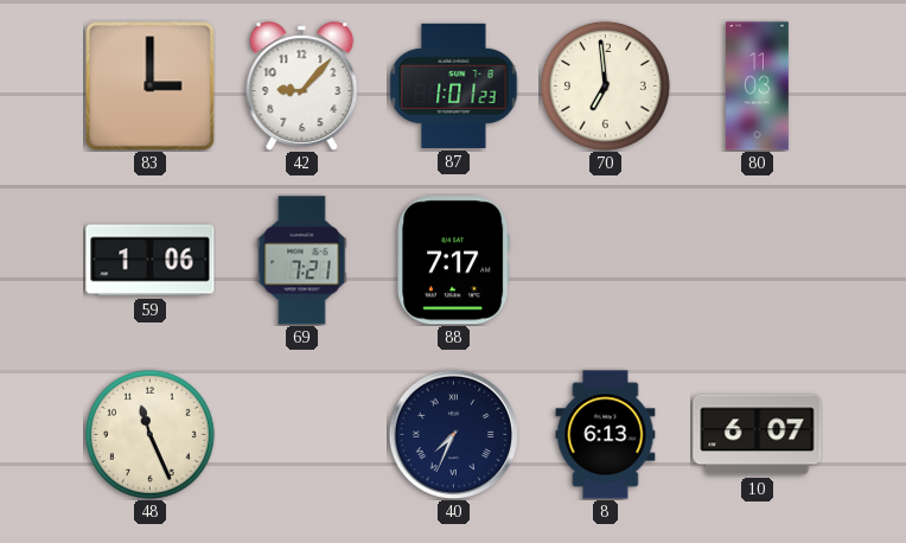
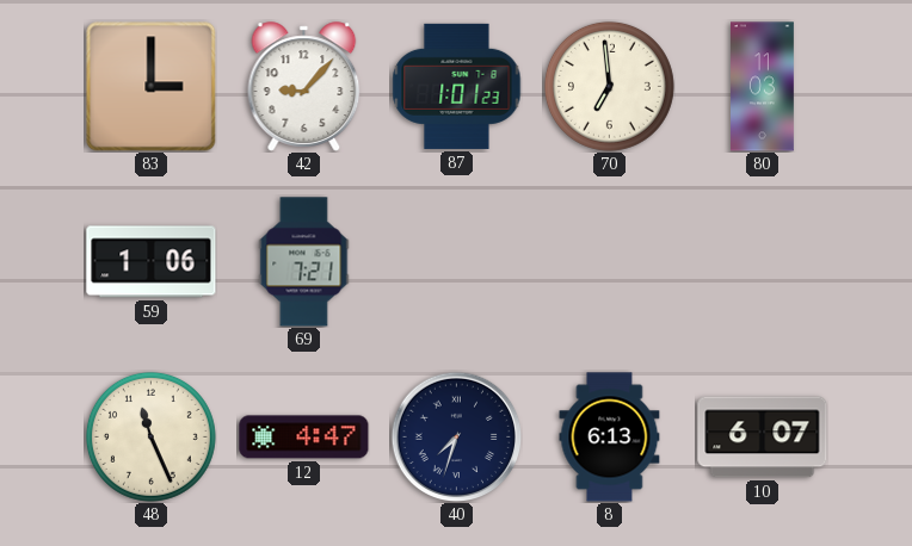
88: 7:17 -> none
12: none -> 4:47
40: 7:34 -> 7:33
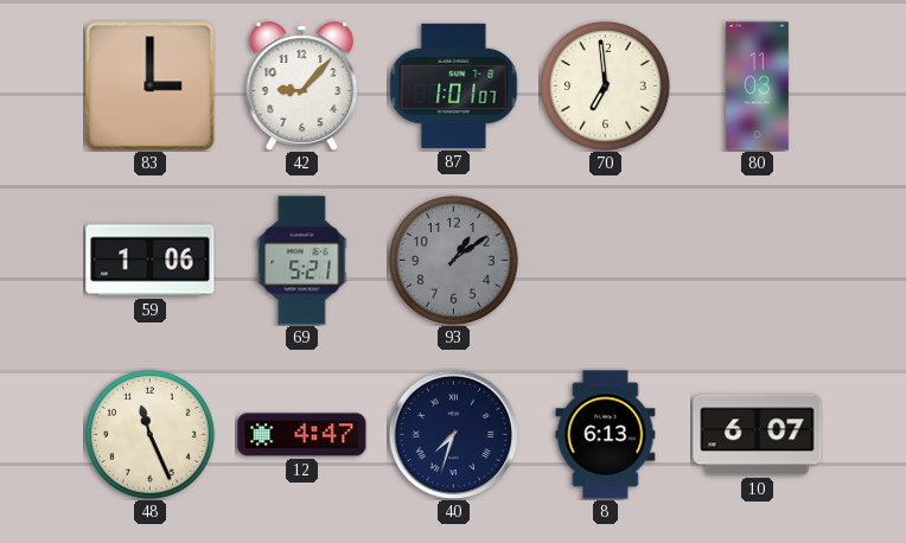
87: 1:01:23 -> 1:01:07
69: 7:21 -> 5:21
93: none -> 1:09
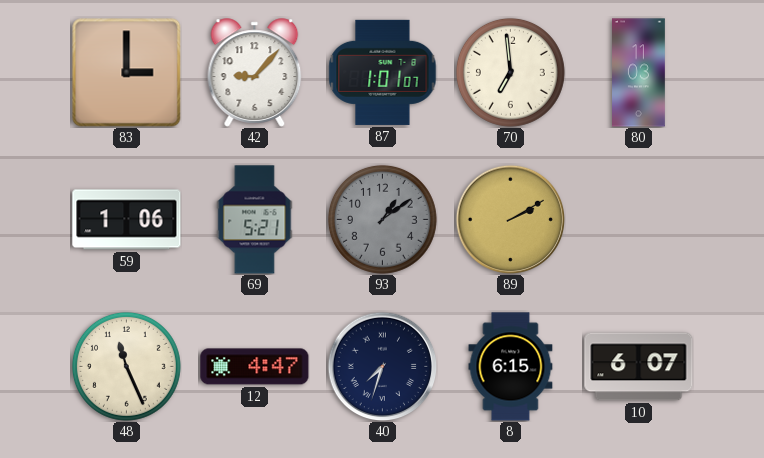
89: none -> 2:10
8: 6:13 -> 6:15
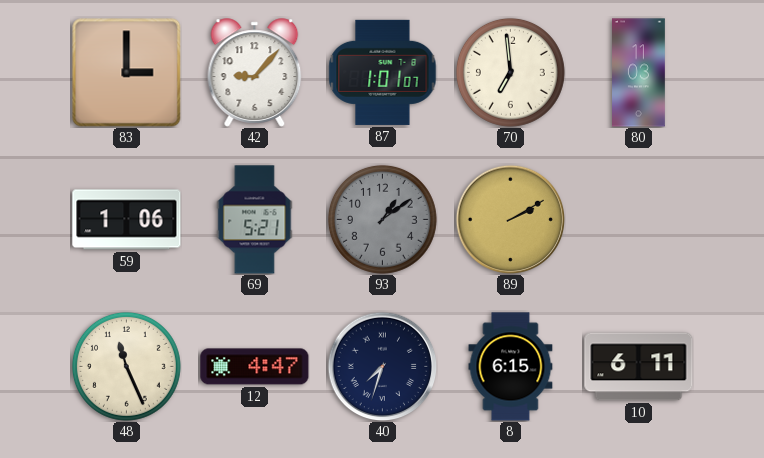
10: 6:07 -> 6:11
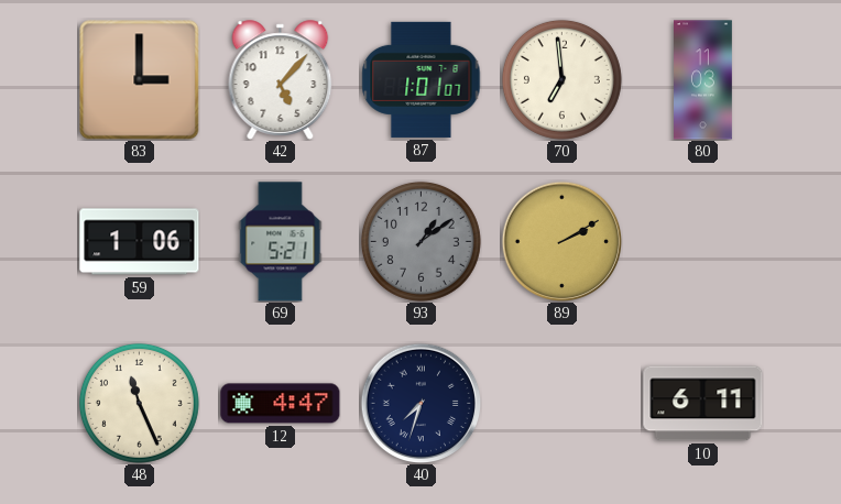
42: 9:07 -> 5:07
8: 6:15 -> none
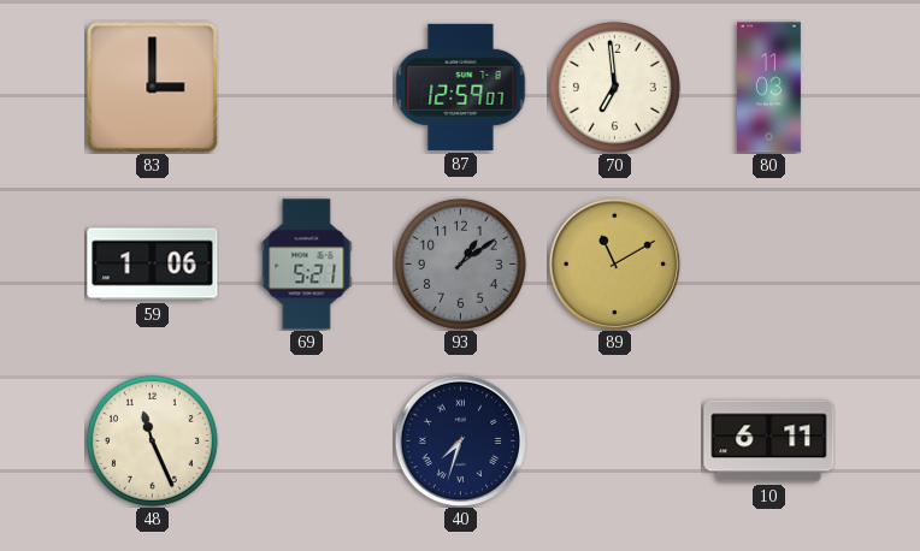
42: 5:07 -> none
87: 1:01 -> 12:59
89: 2:10 -> 11:10
12: 4:47 -> none
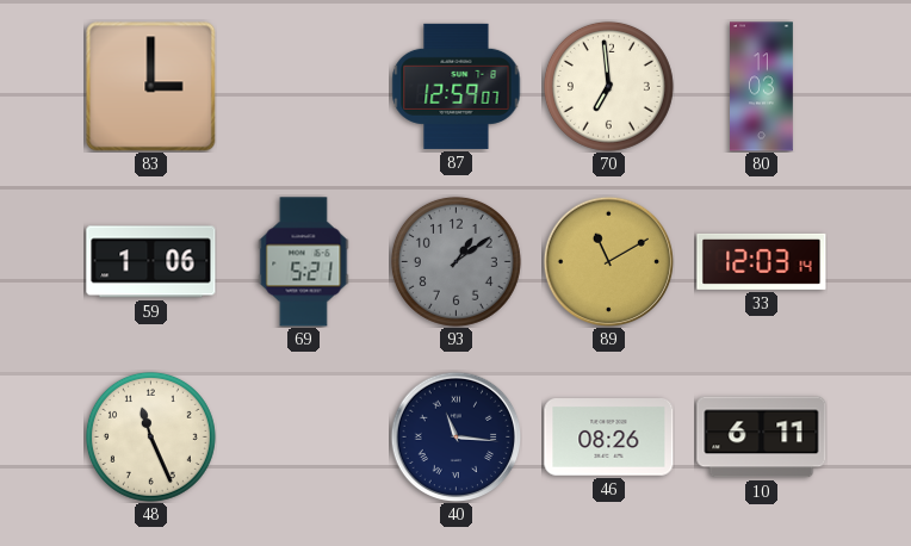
33: none -> 12:03
40: 7:33 -> 11:16
46: none -> 08:26
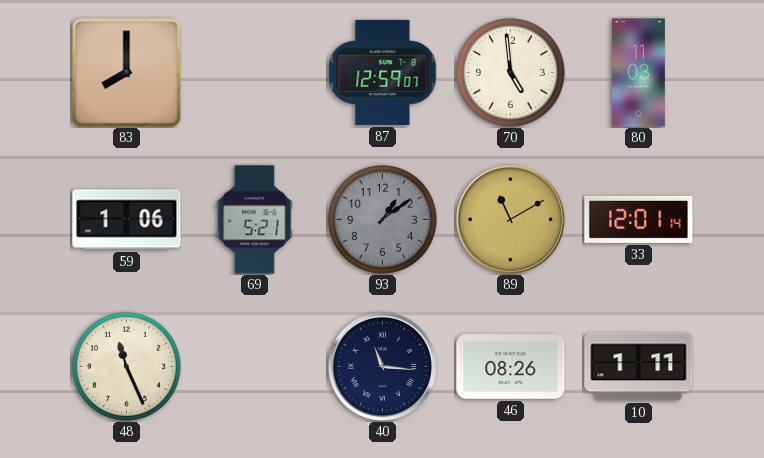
83: 3:00 -> 8:00
70: 6:59 -> 4:59
33: 12:03 -> 12:01
10: 6:11 -> 1:11
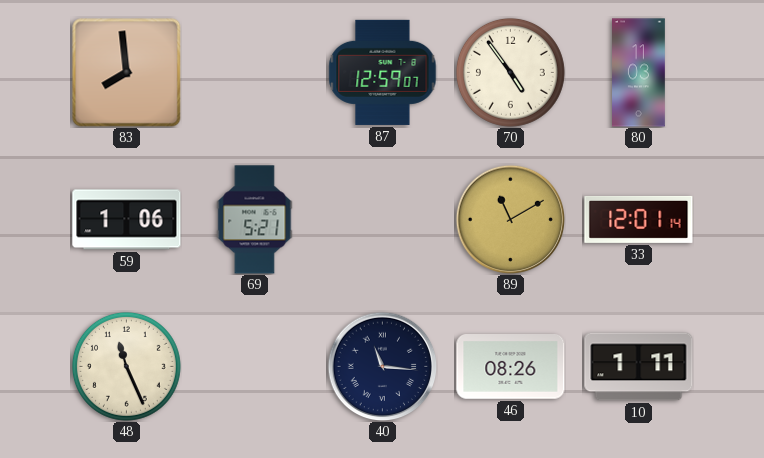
83: 8:00 -> 7:59
70: 4:59 -> 4:54
93: 1:09 -> none
